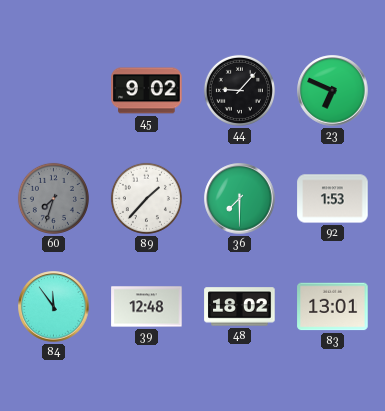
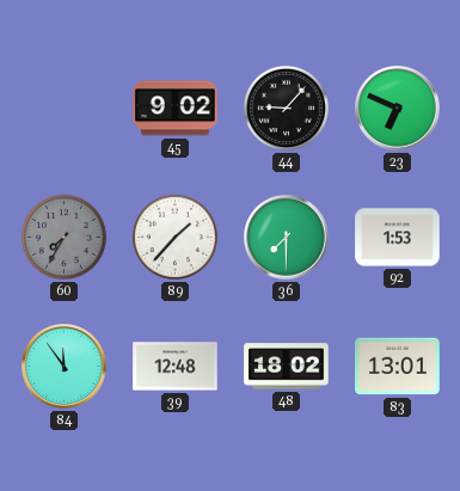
60: 7:33 -> 7:35
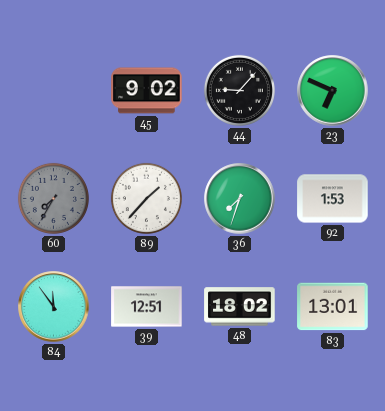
36: 7:30 -> 7:33
39: 12:48 -> 12:51
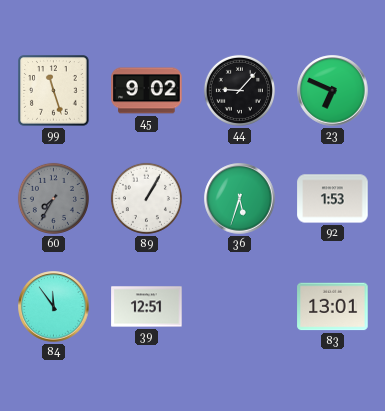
99: none -> 11:27
89: 1:37 -> 1:05
36: 7:33 -> 5:33
48: 18:02 -> none
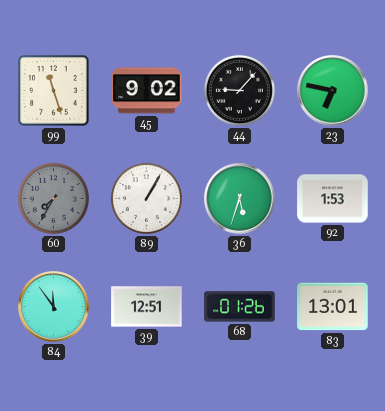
23: 6:49 -> 6:47
68: none -> 01:26
